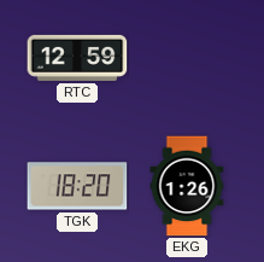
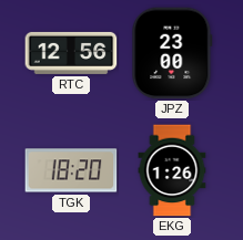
RTC: 12:59 -> 12:56
JPZ: none -> 23:00
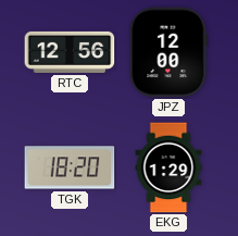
JPZ: 23:00 -> 12:00
EKG: 1:26 -> 1:29
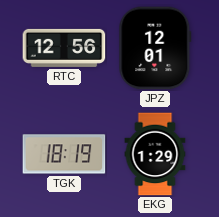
JPZ: 12:00 -> 12:01
TGK: 18:20 -> 18:19
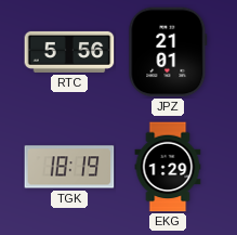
RTC: 12:56 -> 5:56
JPZ: 12:01 -> 21:01
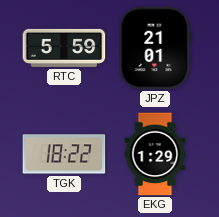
RTC: 5:56 -> 5:59
TGK: 18:19 -> 18:22
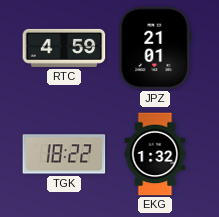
RTC: 5:59 -> 4:59
EKG: 1:29 -> 1:32
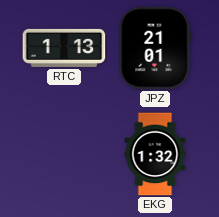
RTC: 4:59 -> 1:13
TGK: 18:22 -> none
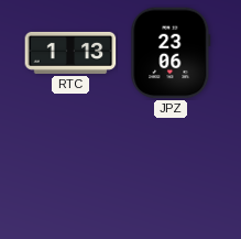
JPZ: 21:01 -> 23:06
EKG: 1:32 -> none
